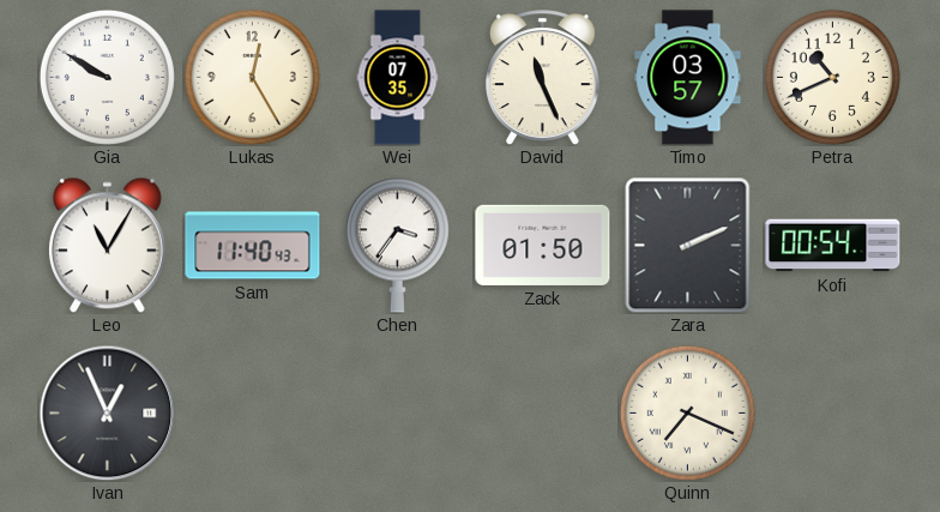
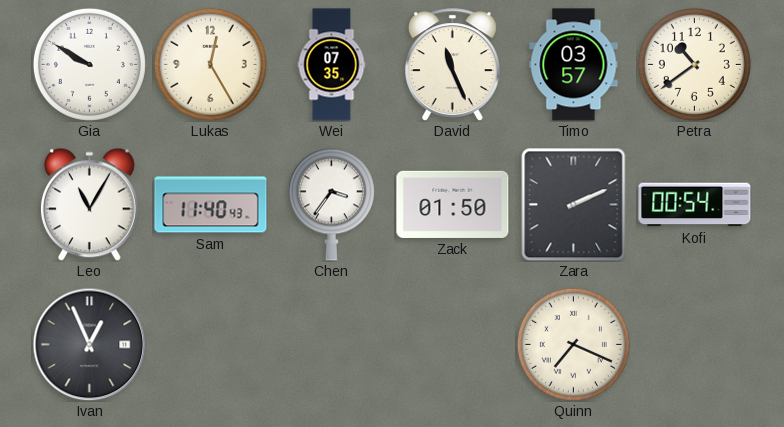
Petra: 10:41 -> 10:39
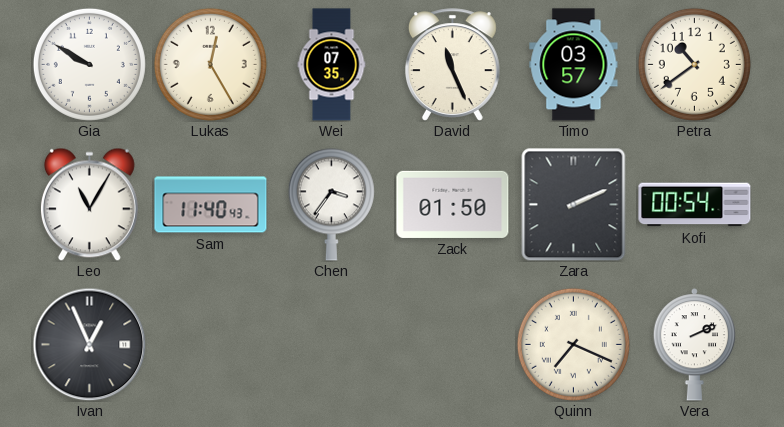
Vera: none -> 2:11
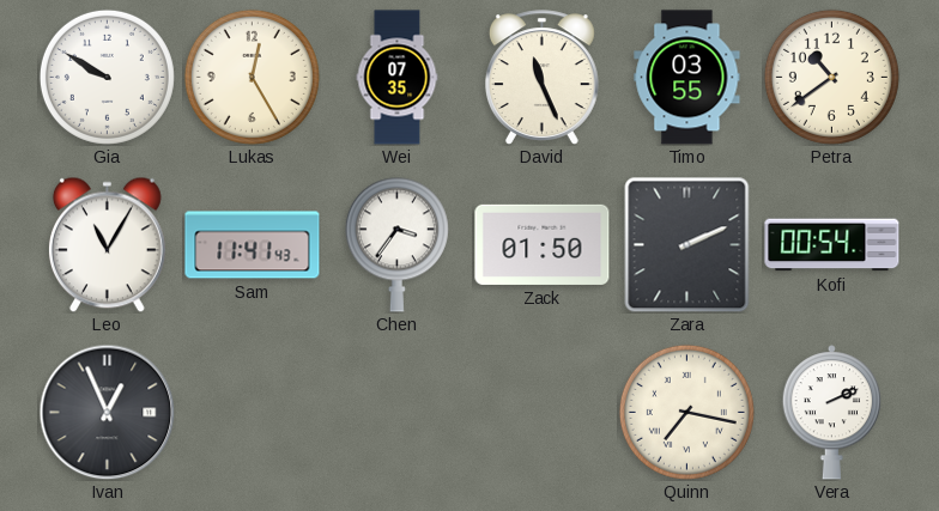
Timo: 03:57 -> 03:55
Sam: 11:40 -> 11:41
Quinn: 7:19 -> 7:17
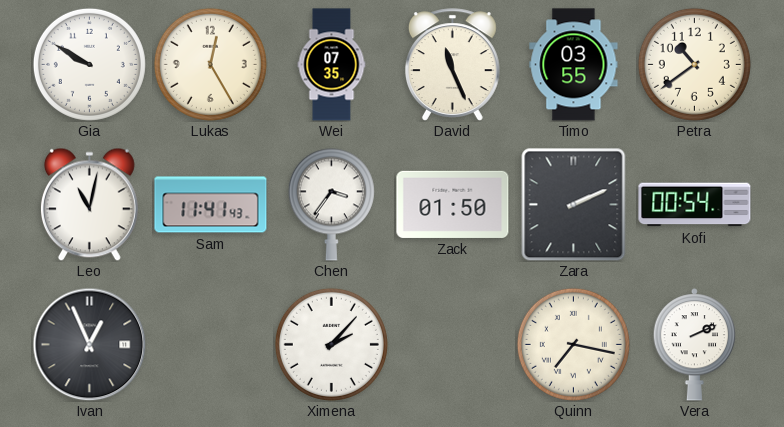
Leo: 11:05 -> 11:02
Ximena: none -> 2:07
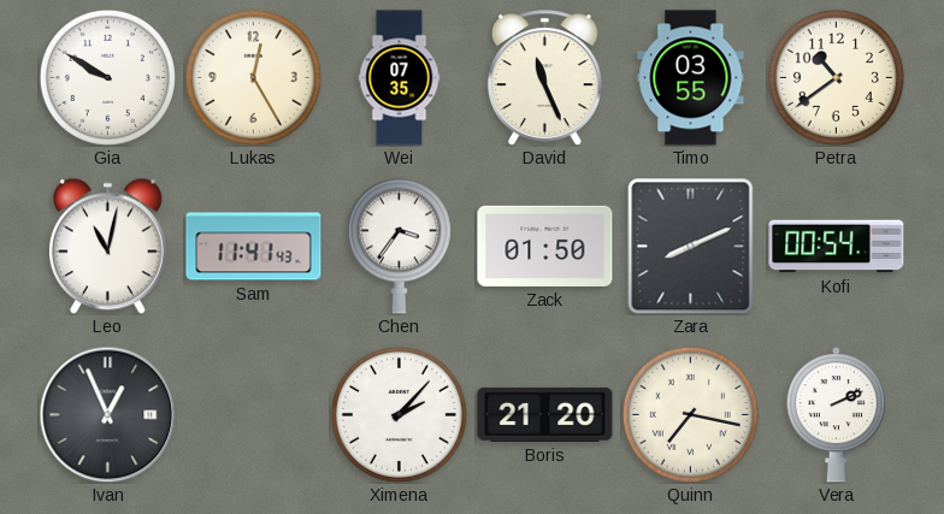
Zara: 2:11 -> 8:11
Boris: none -> 21:20
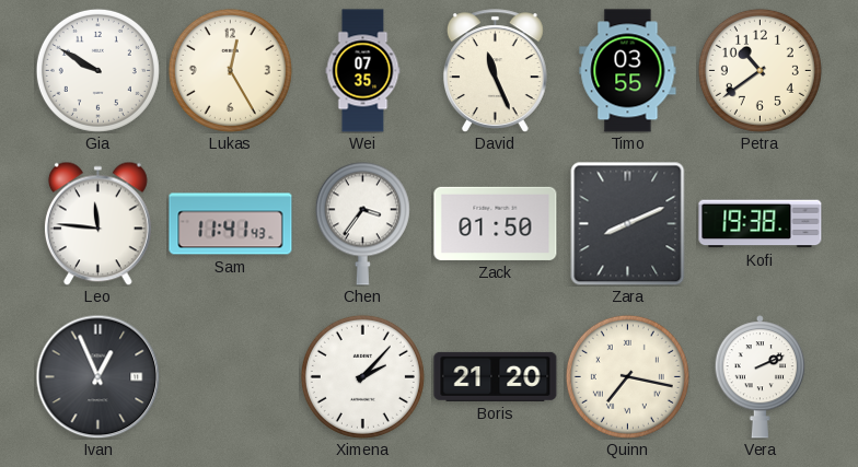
Leo: 11:02 -> 11:46
Kofi: 00:54 -> 19:38
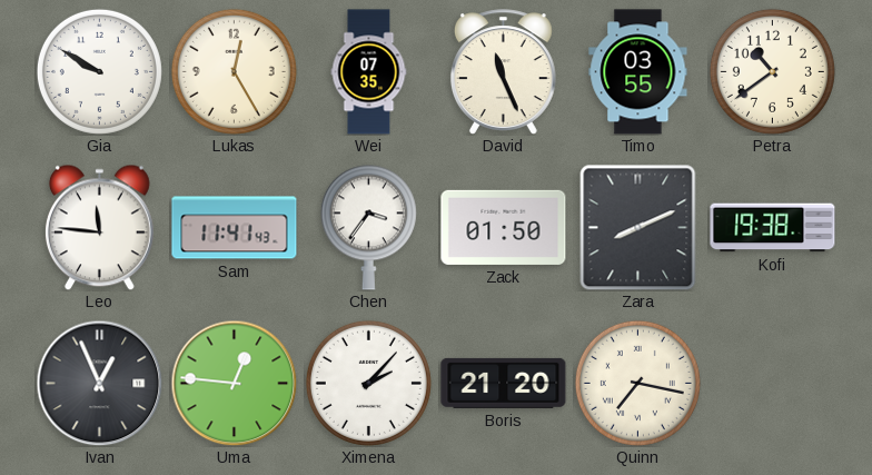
Uma: none -> 12:46
Vera: 2:11 -> none
